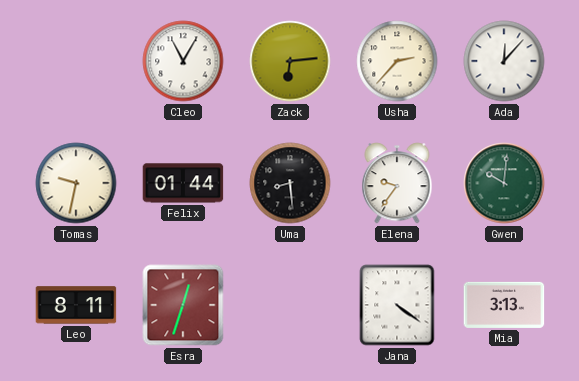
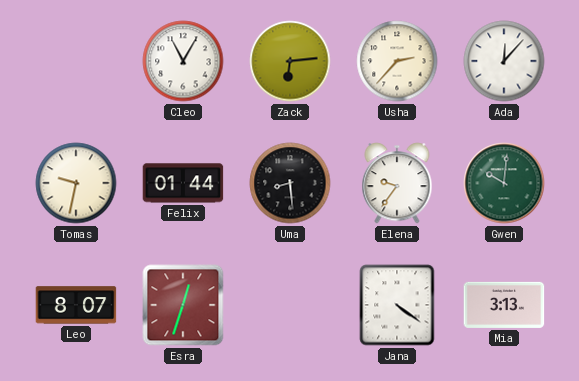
Leo: 8:11 -> 8:07
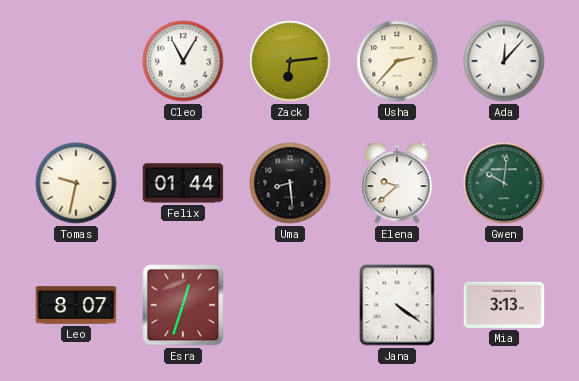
Elena: 9:36 -> 9:38
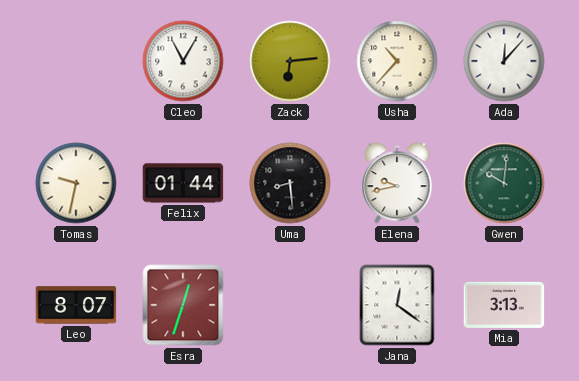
Usha: 2:37 -> 10:37
Elena: 9:38 -> 9:43
Jana: 4:21 -> 12:21
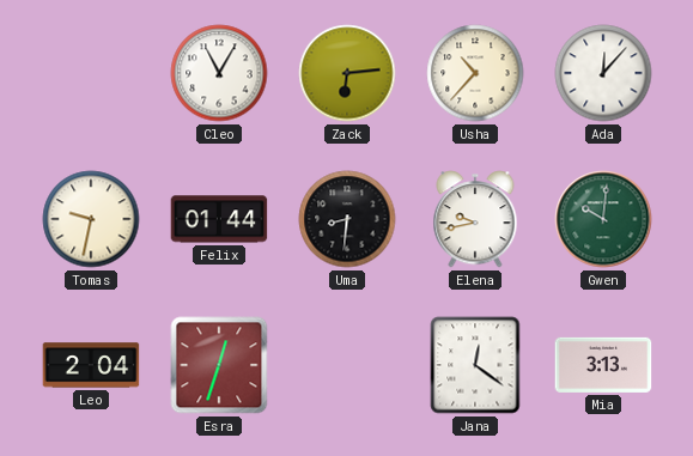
Uma: 8:29 -> 8:31
Leo: 8:07 -> 2:04
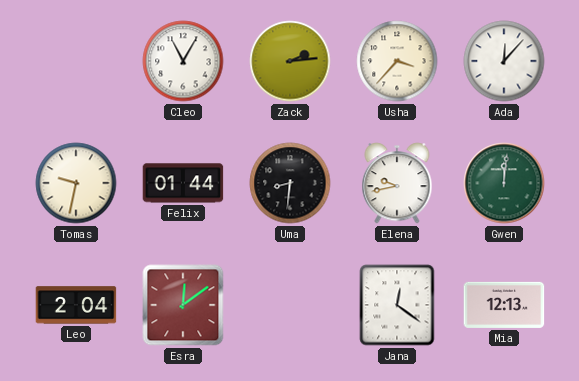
Zack: 6:14 -> 2:14
Usha: 10:37 -> 3:37
Gwen: 10:01 -> 12:01
Esra: 12:33 -> 12:09
Mia: 3:13 -> 12:13
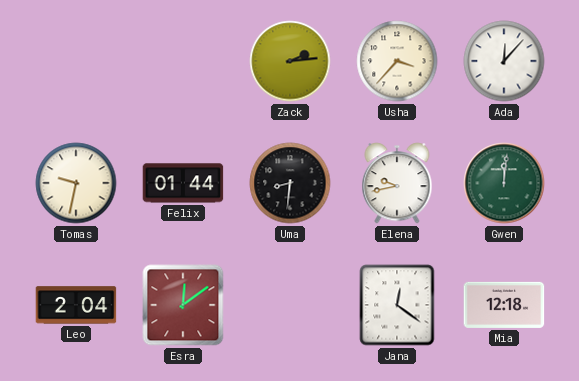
Cleo: 11:05 -> none
Mia: 12:13 -> 12:18
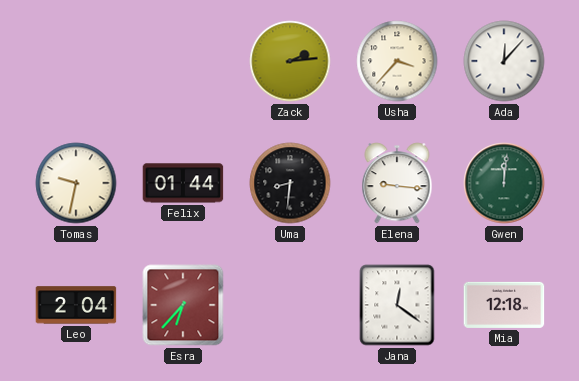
Elena: 9:43 -> 9:16
Esra: 12:09 -> 6:37
